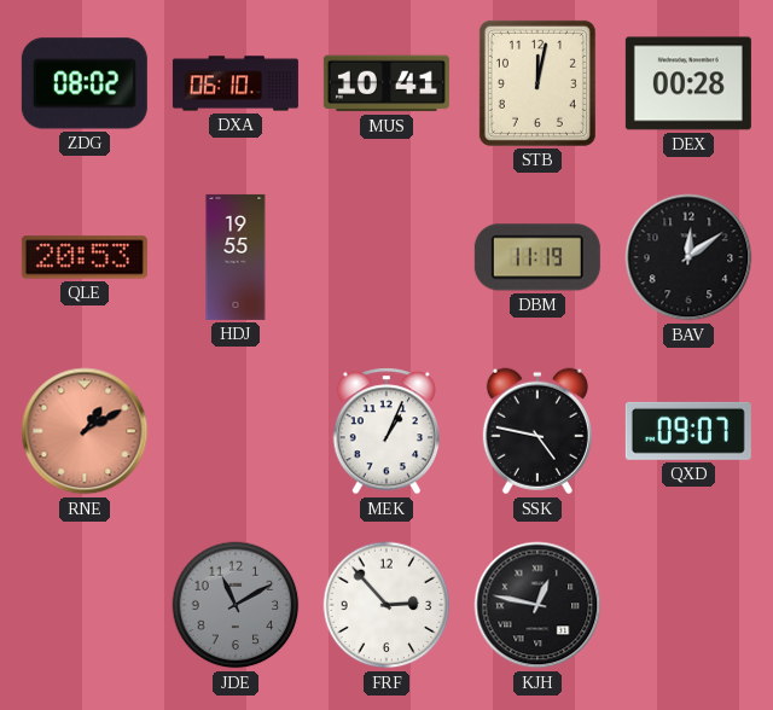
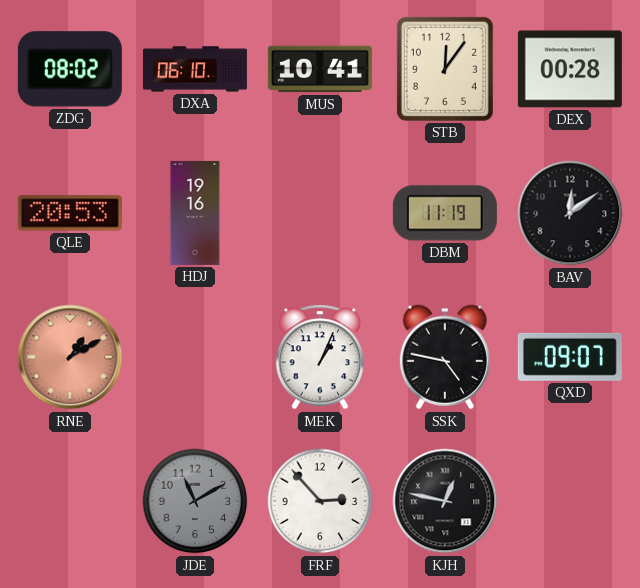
STB: 12:02 -> 12:06
HDJ: 19:55 -> 19:16
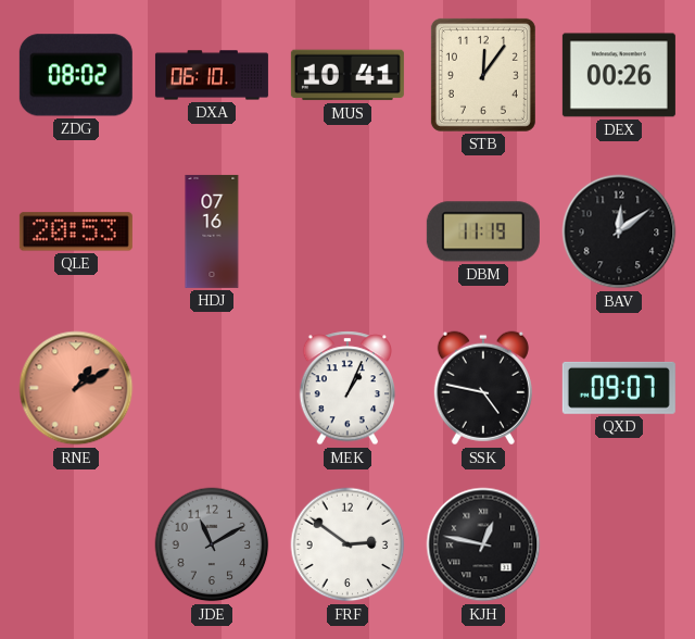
DEX: 00:28 -> 00:26
HDJ: 19:16 -> 07:16
FRF: 2:53 -> 2:51
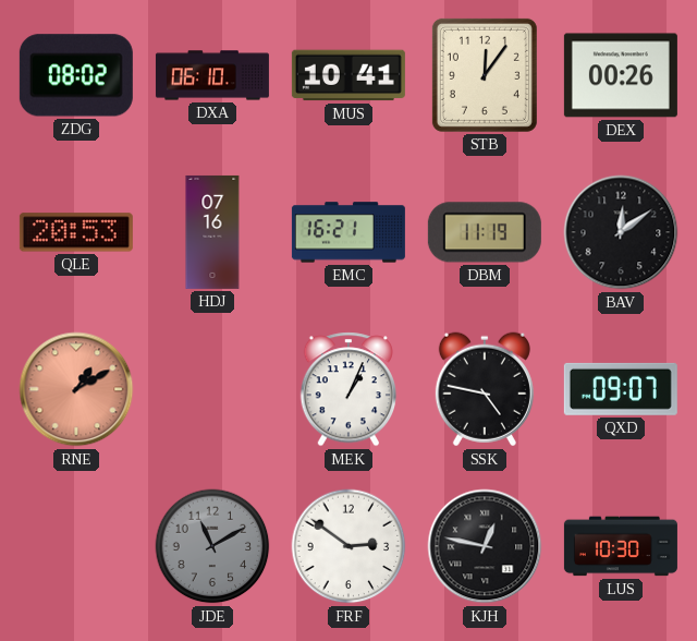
EMC: none -> 16:21
LUS: none -> 10:30
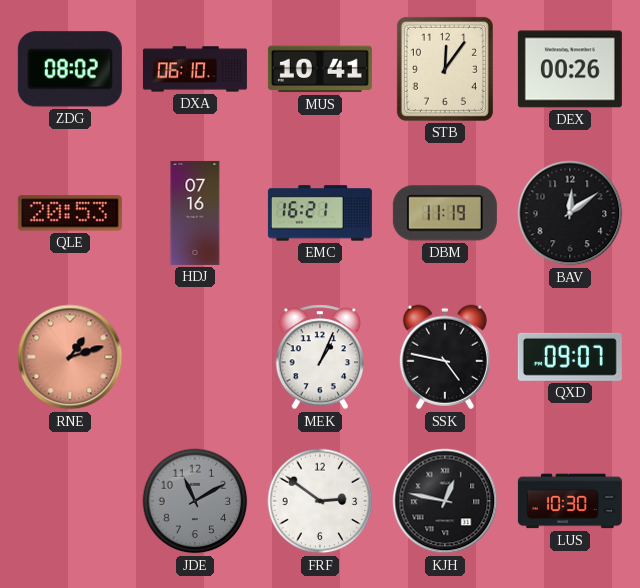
RNE: 1:10 -> 1:12
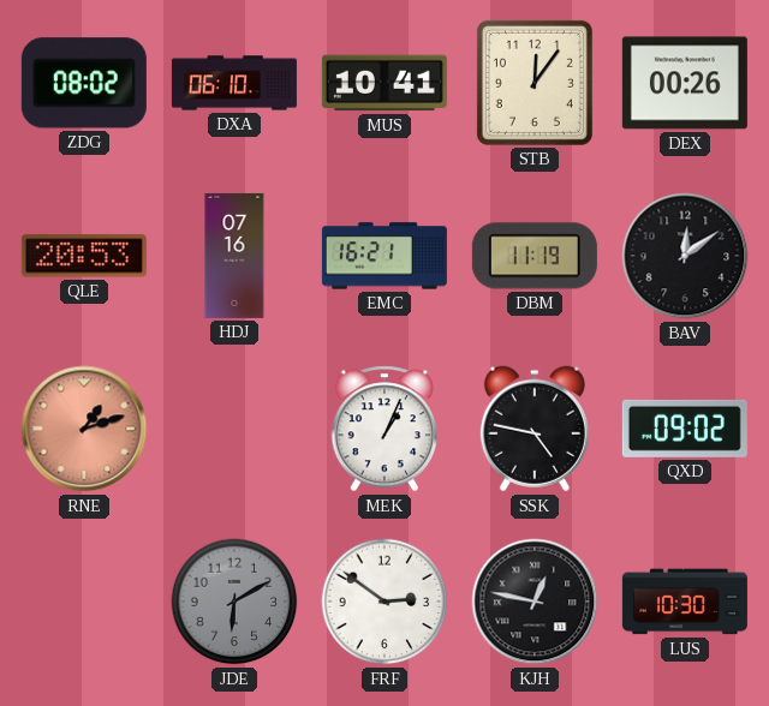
QXD: 09:07 -> 09:02
JDE: 11:10 -> 6:10
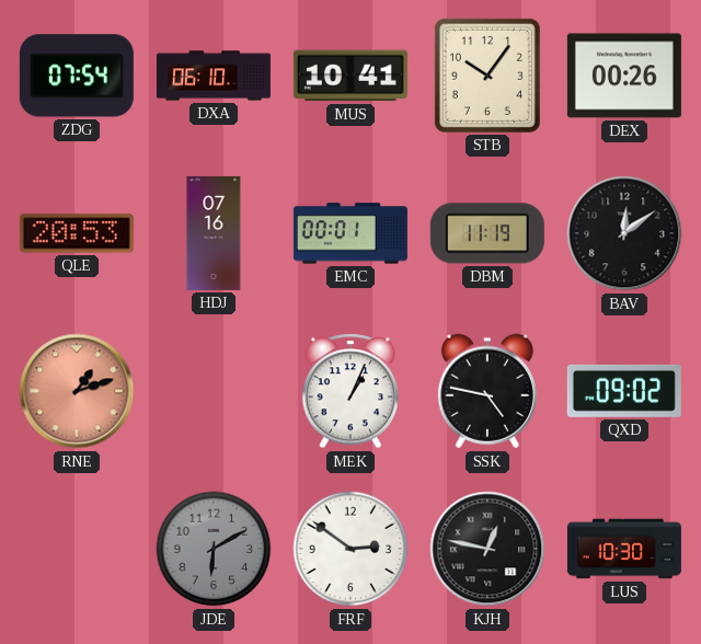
ZDG: 08:02 -> 07:54
STB: 12:06 -> 10:06
EMC: 16:21 -> 00:01
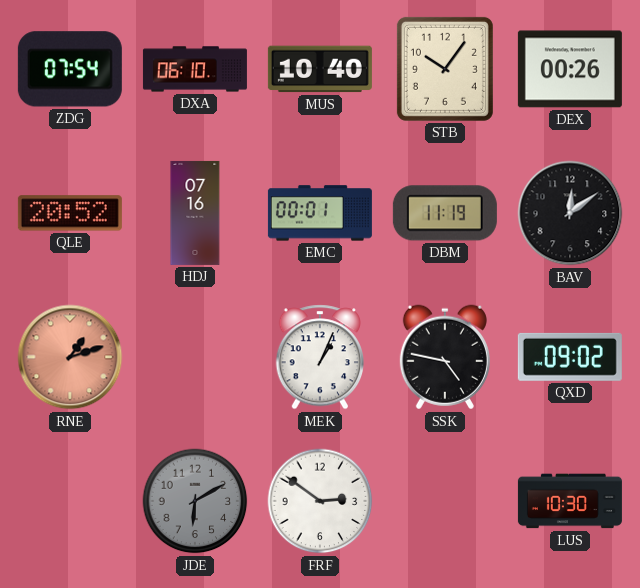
MUS: 10:41 -> 10:40
QLE: 20:53 -> 20:52
KJH: 12:47 -> none
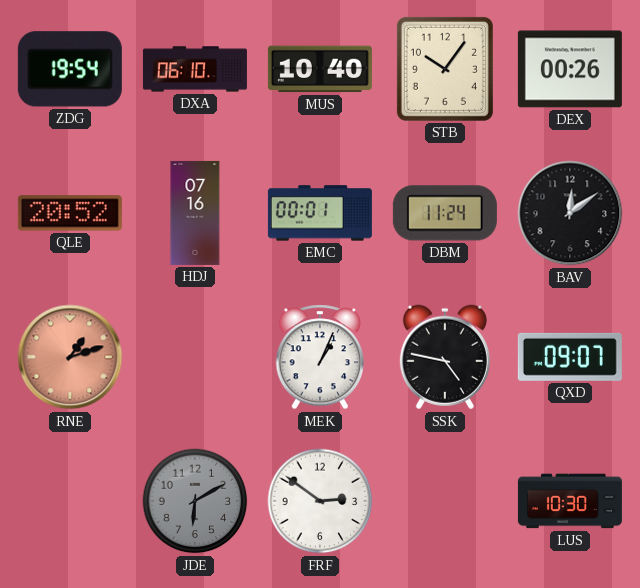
ZDG: 07:54 -> 19:54
DBM: 11:19 -> 11:24
QXD: 09:02 -> 09:07
